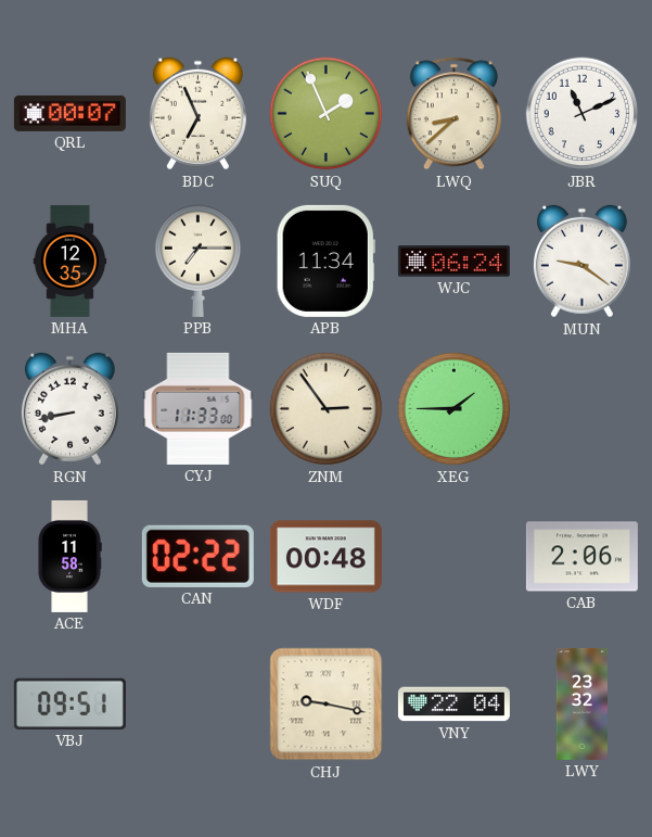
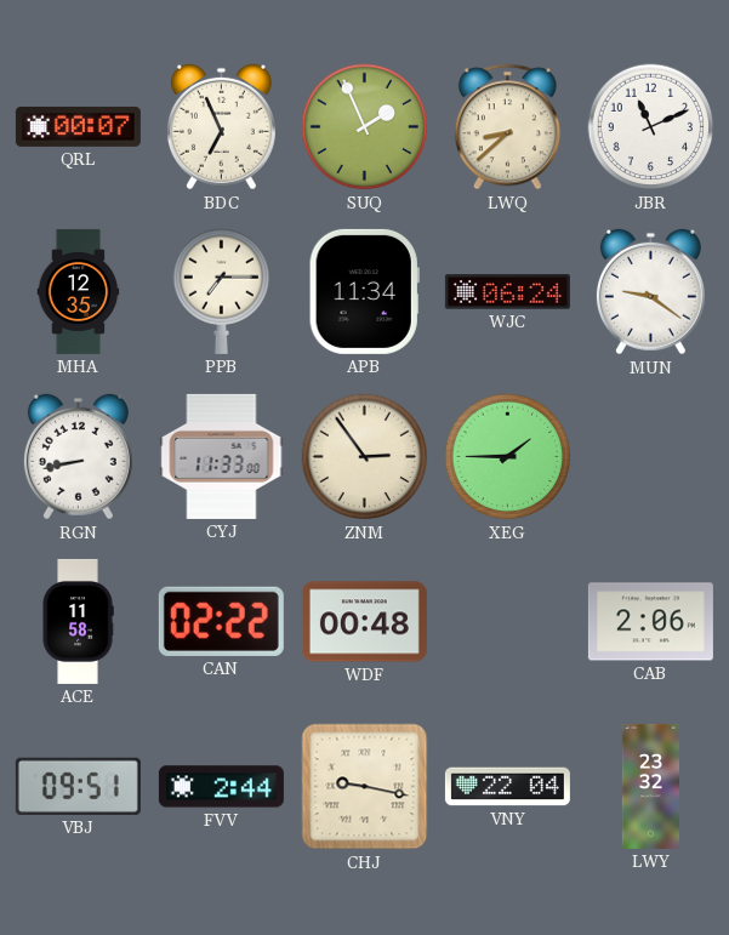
FVV: none -> 2:44
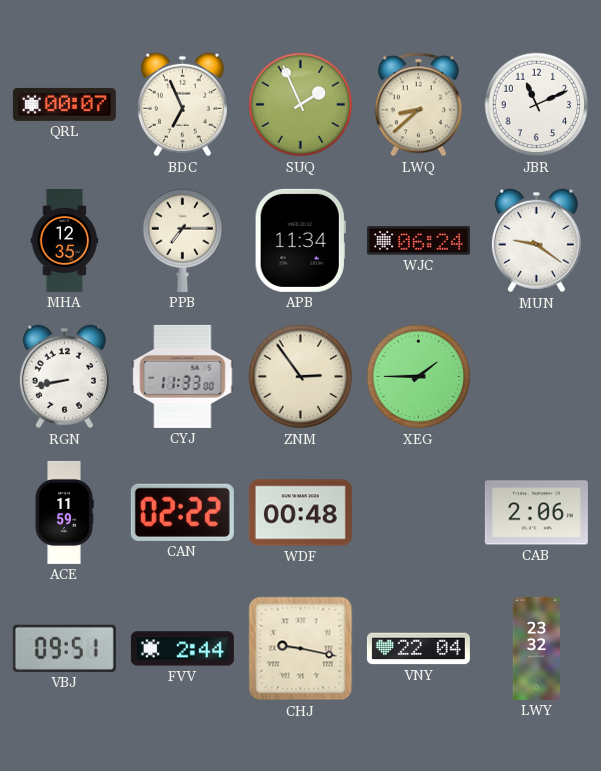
ACE: 11:58 -> 11:59
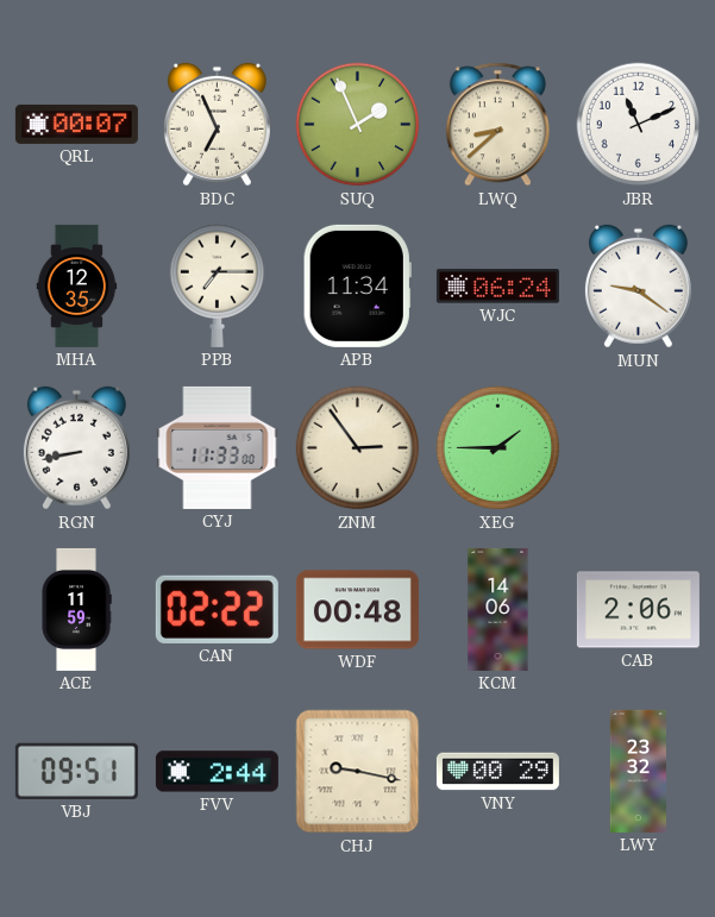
KCM: none -> 14:06
VNY: 22:04 -> 00:29
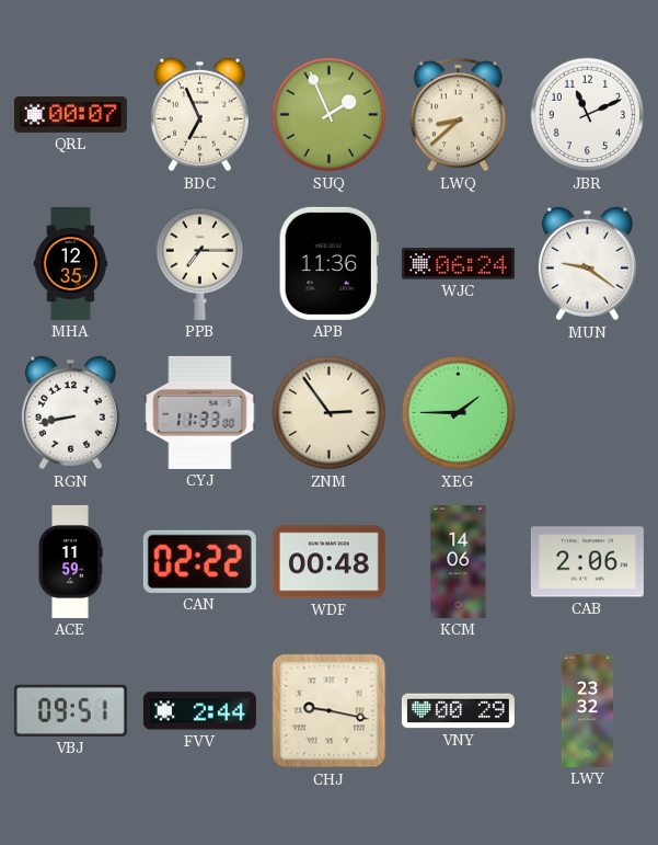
APB: 11:34 -> 11:36
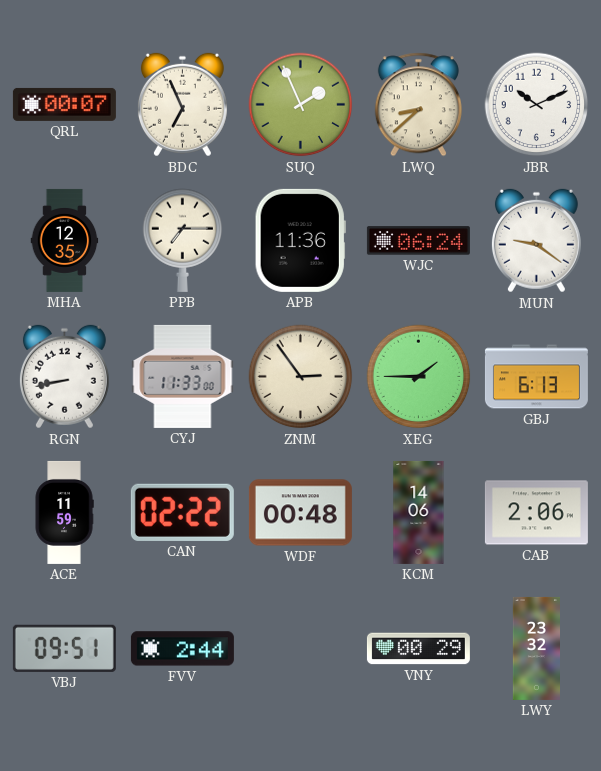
JBR: 11:11 -> 10:11
GBJ: none -> 6:13
CHJ: 9:17 -> none
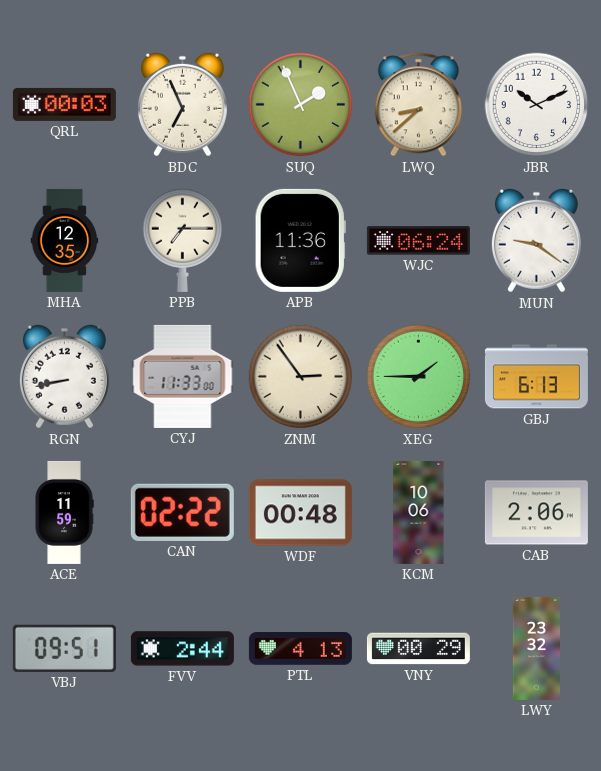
QRL: 00:07 -> 00:03
KCM: 14:06 -> 10:06
PTL: none -> 4:13
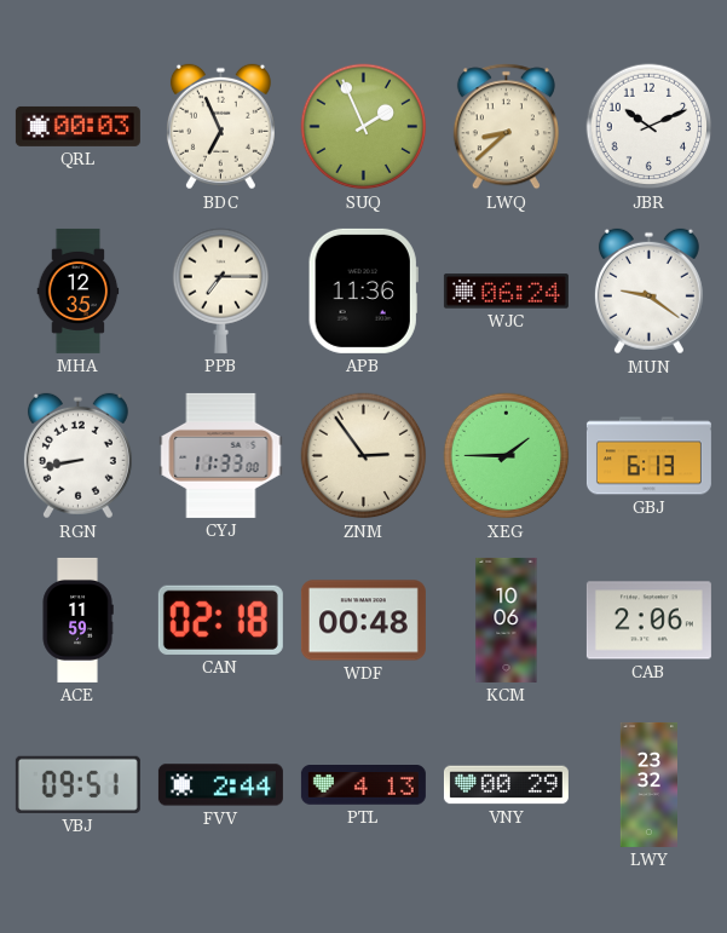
CAN: 02:22 -> 02:18
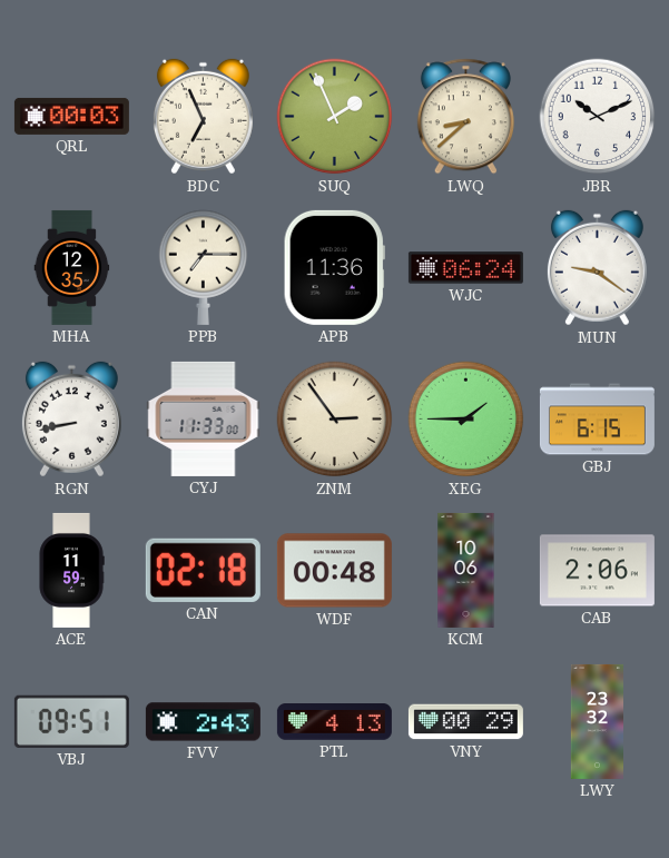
GBJ: 6:13 -> 6:15
FVV: 2:44 -> 2:43
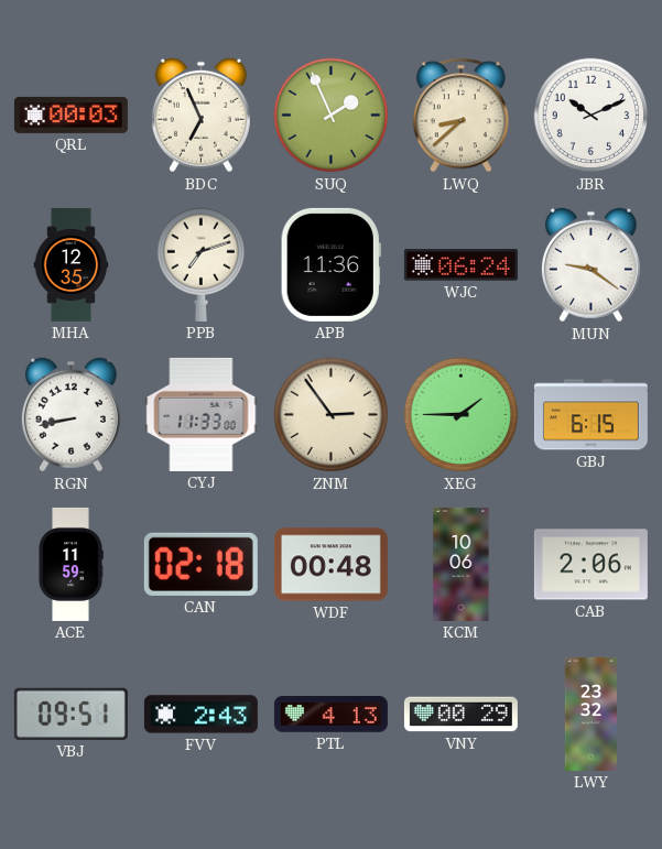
PPB: 7:15 -> 7:12
